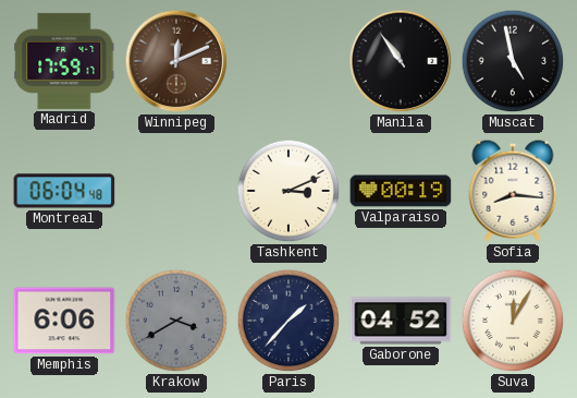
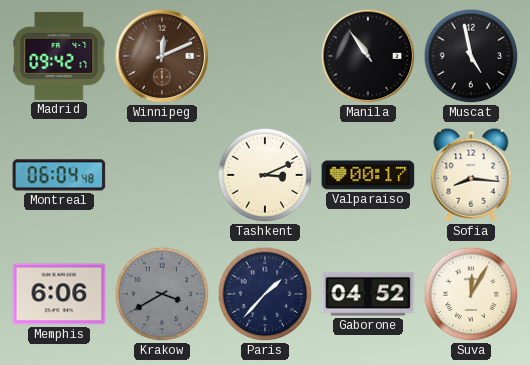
Madrid: 17:59 -> 09:42
Valparaiso: 00:19 -> 00:17
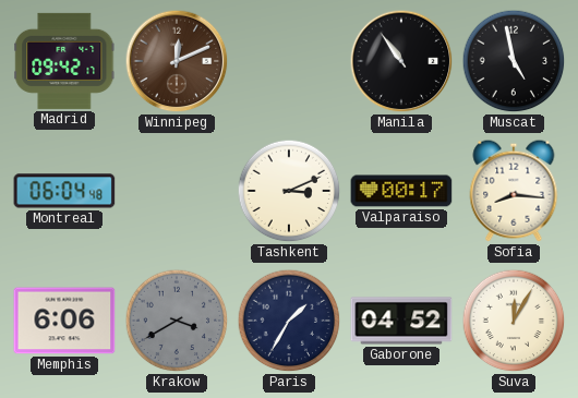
Paris: 1:37 -> 1:35
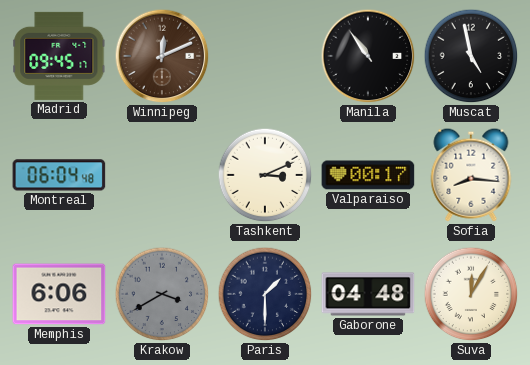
Madrid: 09:42 -> 09:45
Paris: 1:35 -> 1:30
Gaborone: 04:52 -> 04:48
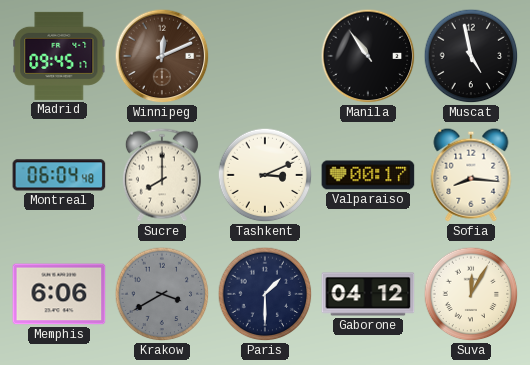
Sucre: none -> 8:00
Gaborone: 04:48 -> 04:12
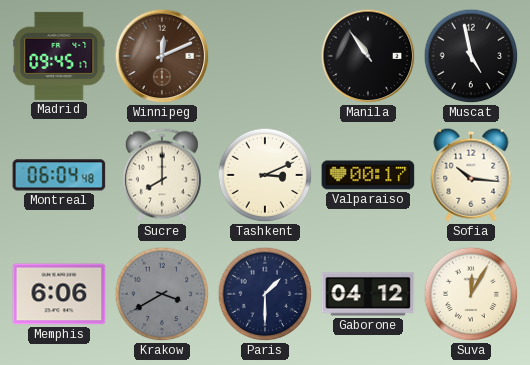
Sofia: 8:16 -> 10:16
